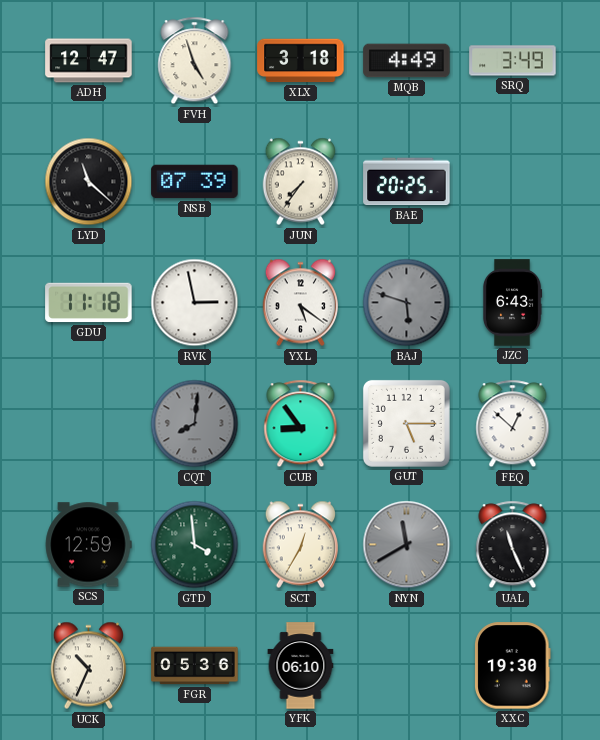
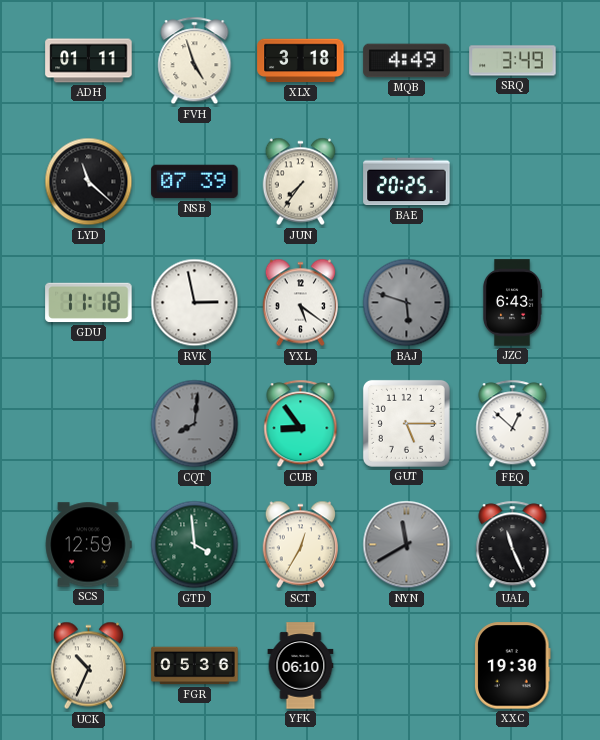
ADH: 12:47 -> 01:11
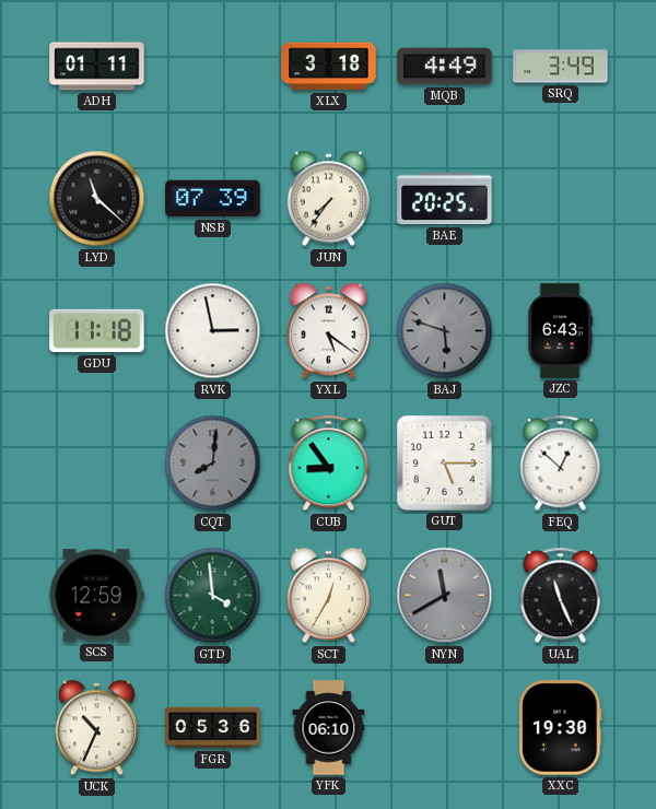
FVH: 4:57 -> none
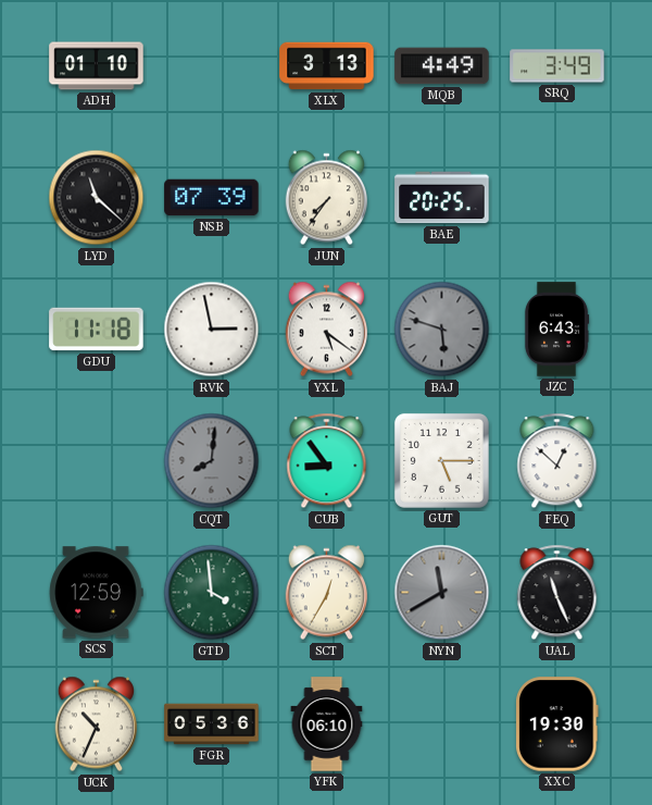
ADH: 01:11 -> 01:10
XLX: 3:18 -> 3:13
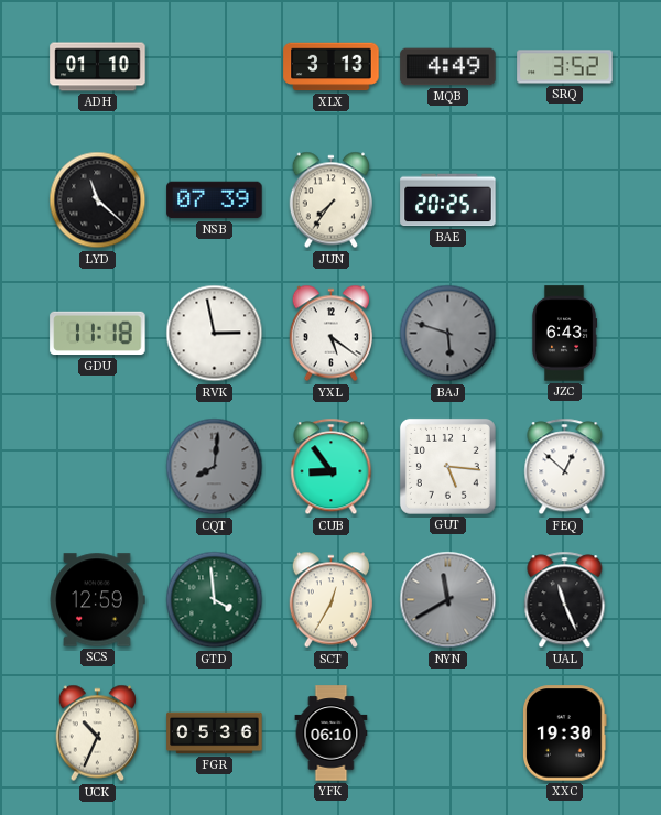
SRQ: 3:49 -> 3:52
GUT: 5:15 -> 5:16
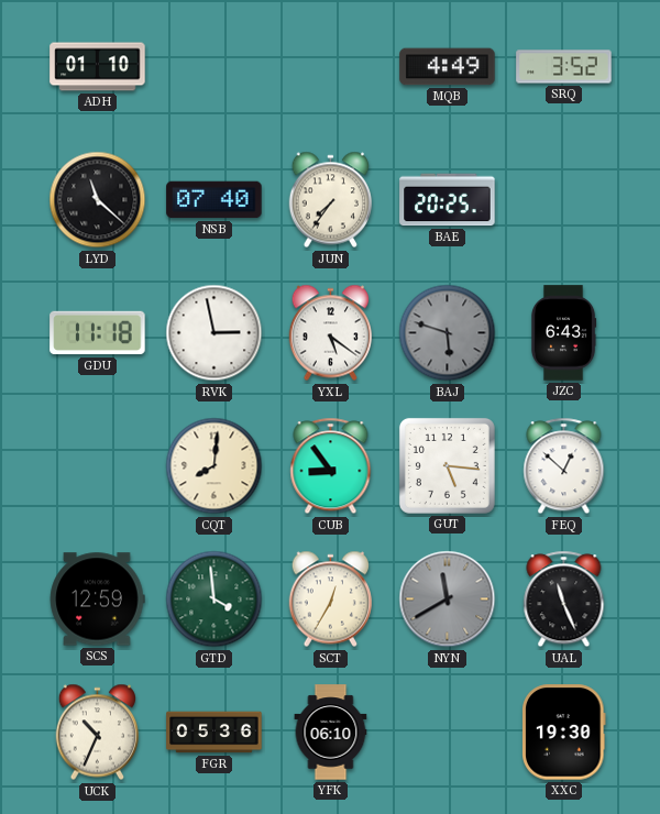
XLX: 3:13 -> none
NSB: 07:39 -> 07:40
CQT dial: grey -> cream
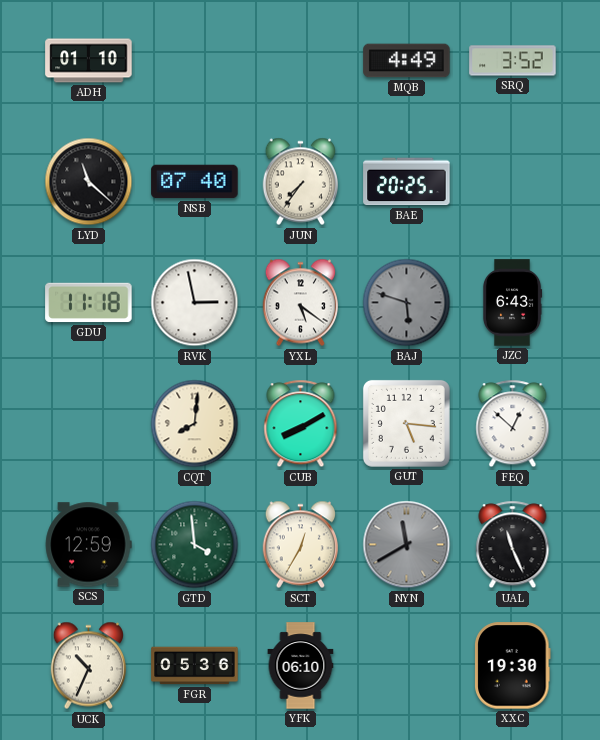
CUB: 8:54 -> 8:10
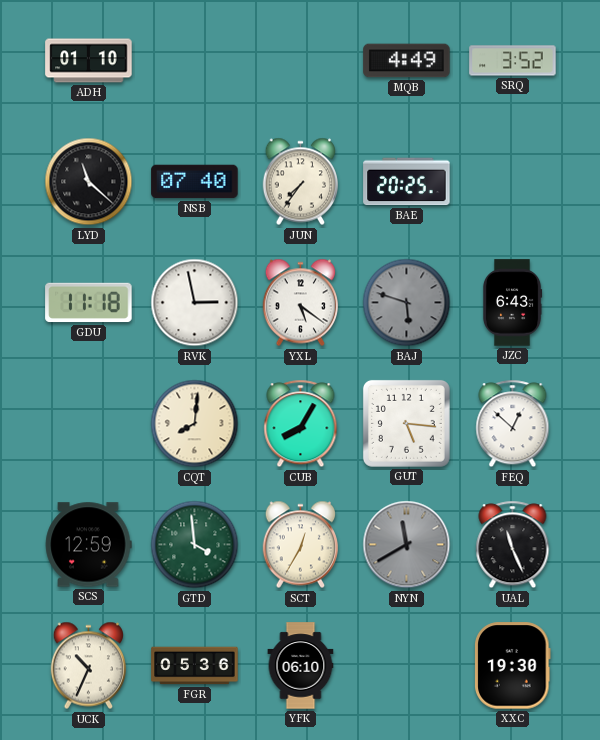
CUB: 8:10 -> 8:05
